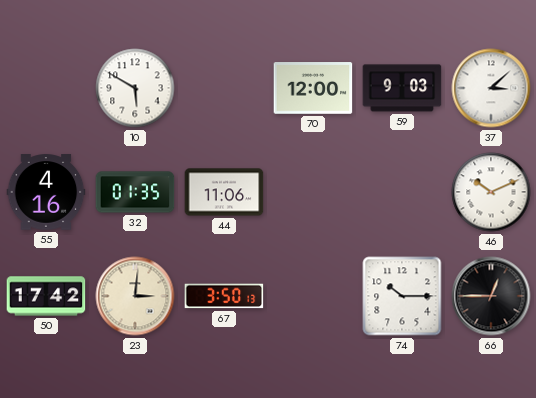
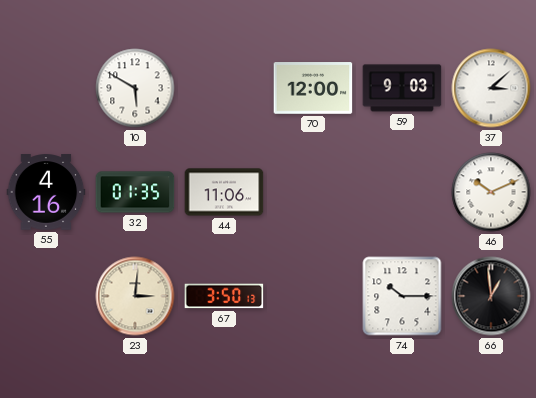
50: 17:42 -> none
66: 12:45 -> 12:59
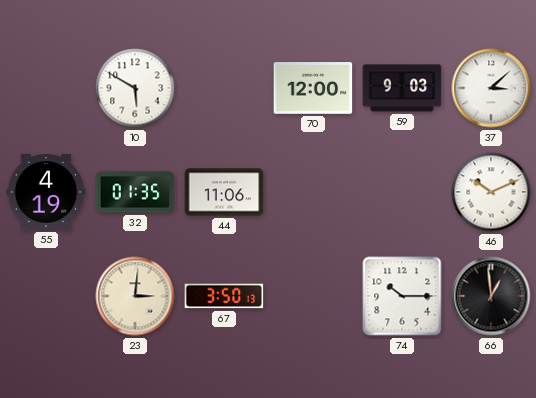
55: 4:16 -> 4:19
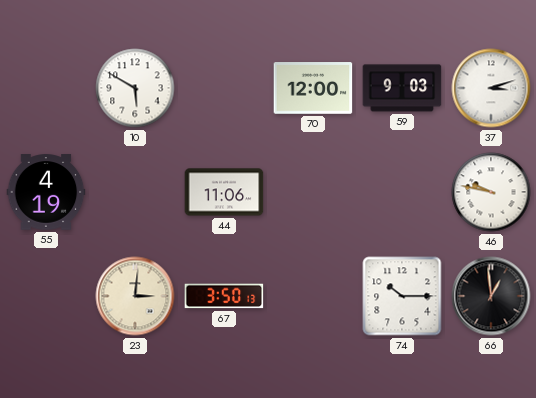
37: 3:08 -> 3:12
32: 01:35 -> none
46: 10:11 -> 9:47
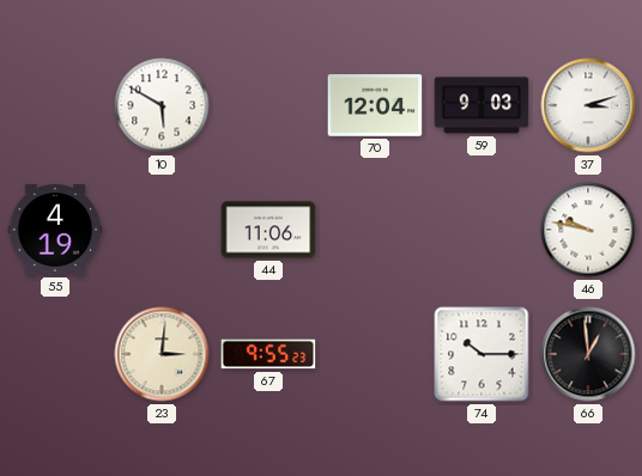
70: 12:00 -> 12:04
67: 3:50 -> 9:55
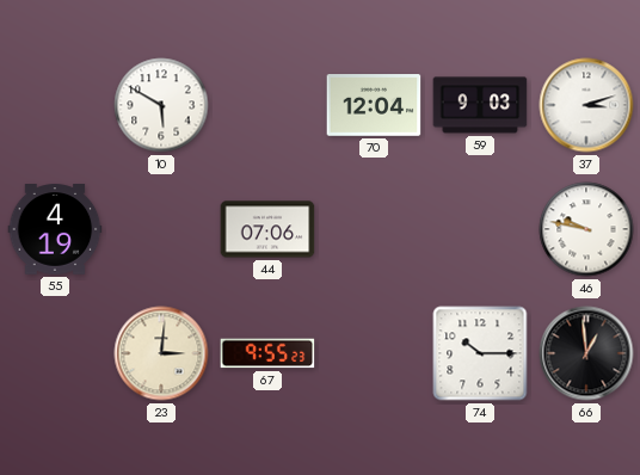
44: 11:06 -> 07:06
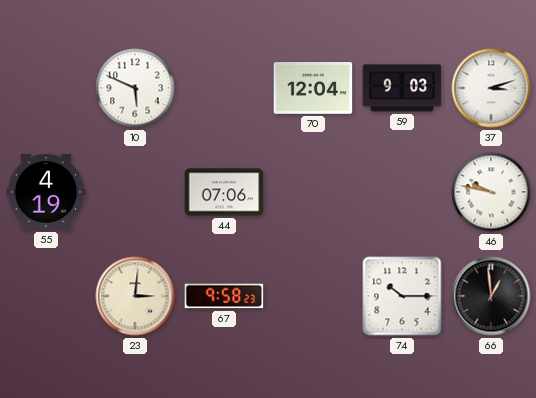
10: 5:50 -> 5:49
67: 9:55 -> 9:58
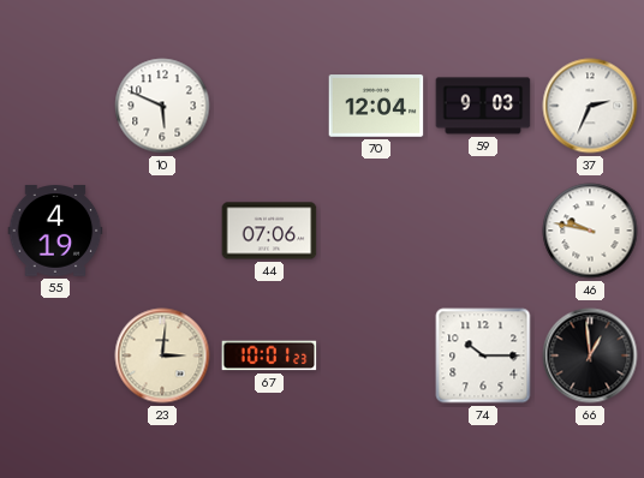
37: 3:12 -> 2:34
67: 9:58 -> 10:01
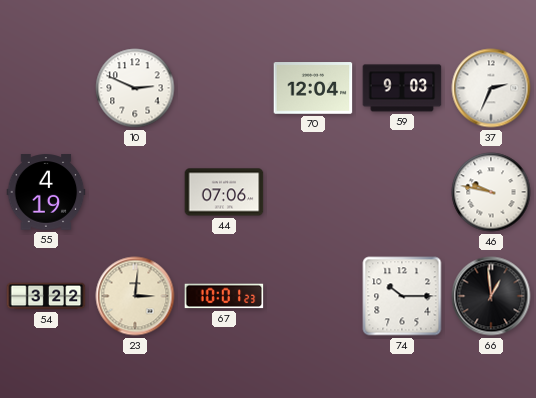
10: 5:49 -> 2:49
54: none -> 3:22
